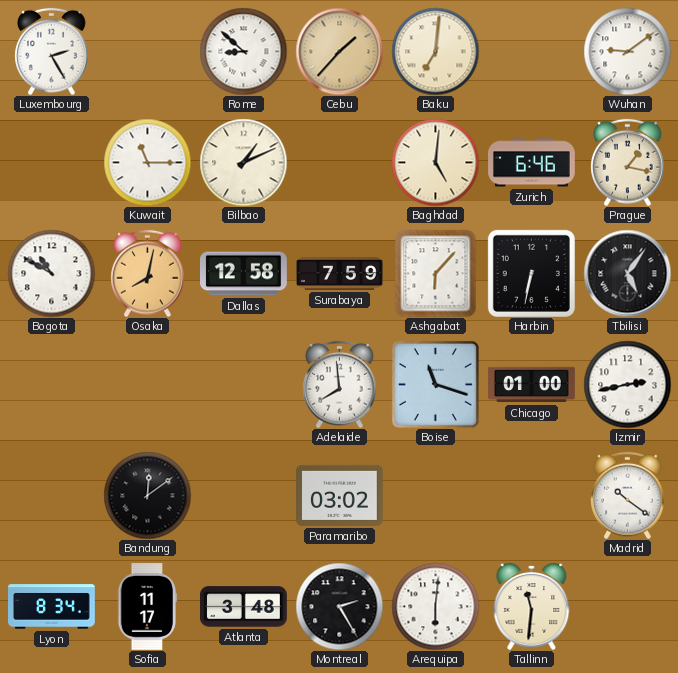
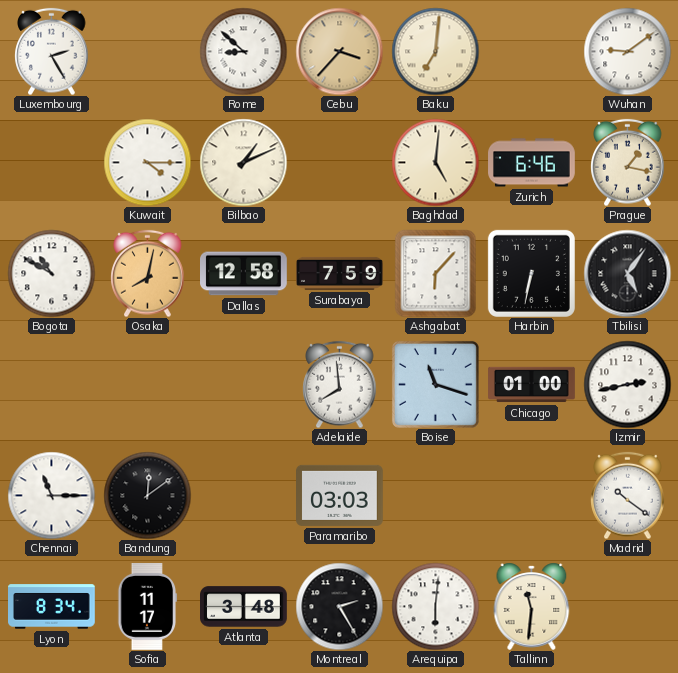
Cebu: 1:37 -> 3:37
Kuwait: 11:15 -> 4:15
Chennai: none -> 11:15
Paramaribo: 03:02 -> 03:03
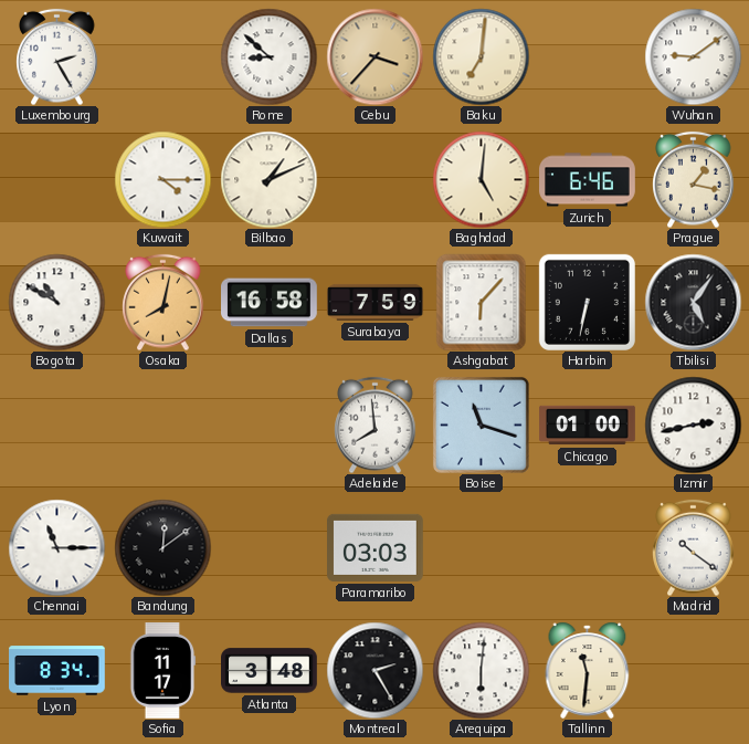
Dallas: 12:58 -> 16:58
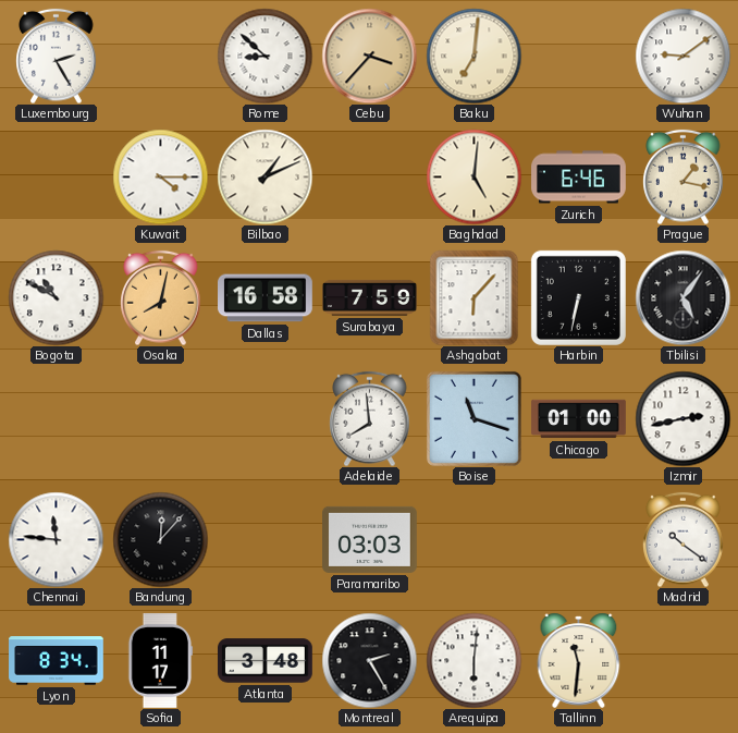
Chennai: 11:15 -> 11:46
Bandung: 12:09 -> 12:07
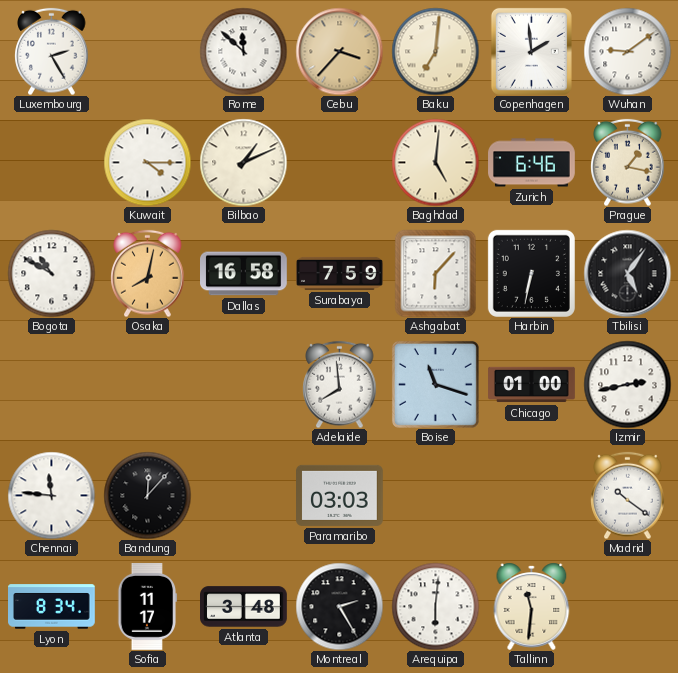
Rome: 8:52 -> 11:52
Copenhagen: none -> 1:59
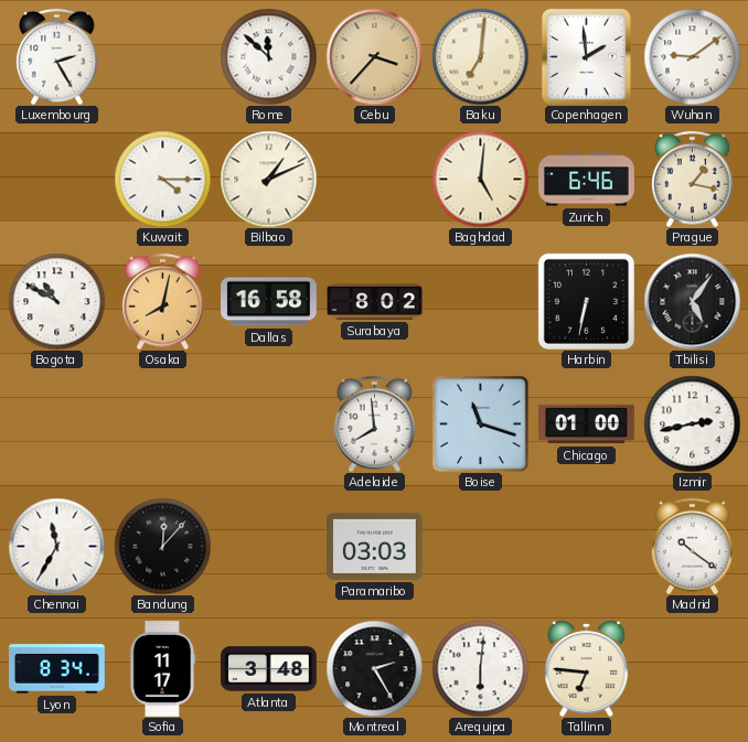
Surabaya: 7:59 -> 8:02
Ashgabat: 6:07 -> none
Chennai: 11:46 -> 11:35
Tallinn: 11:31 -> 6:46
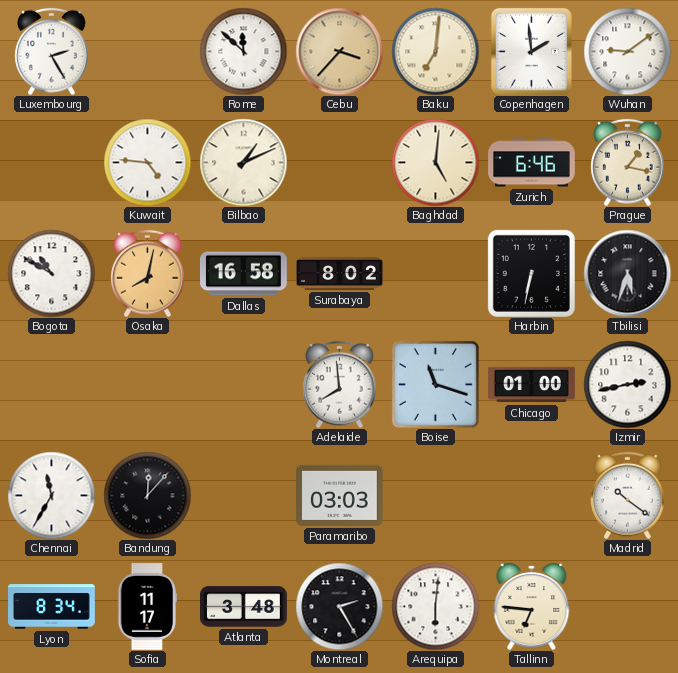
Kuwait: 4:15 -> 4:46
Tbilisi: 5:06 -> 5:33
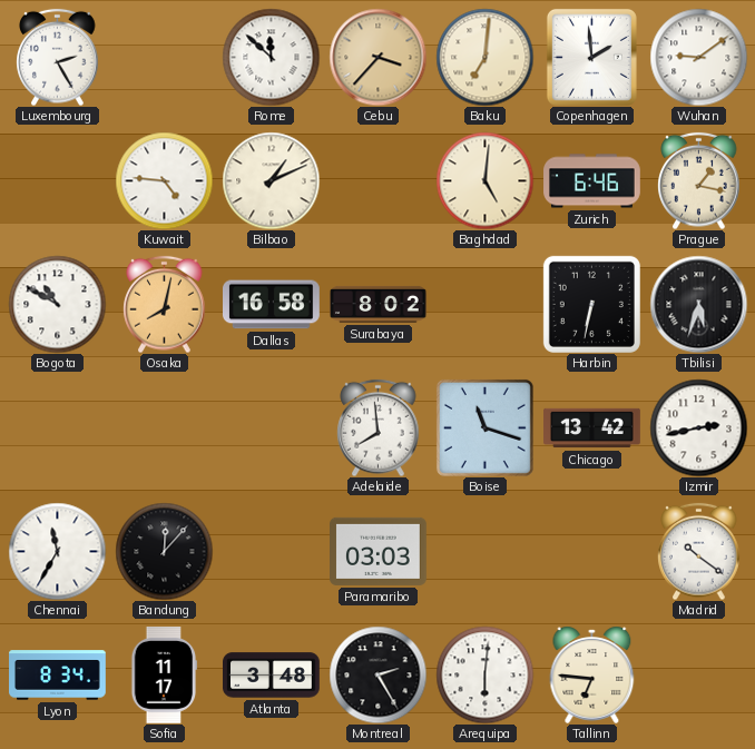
Chicago: 01:00 -> 13:42
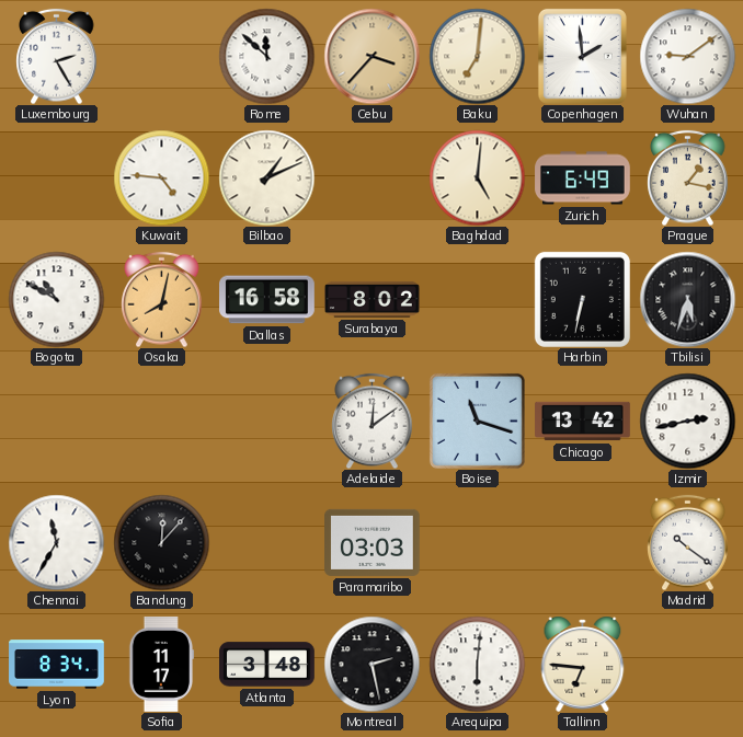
Zurich: 6:46 -> 6:49
Adelaide: 7:59 -> 12:09
Montreal: 2:25 -> 2:28
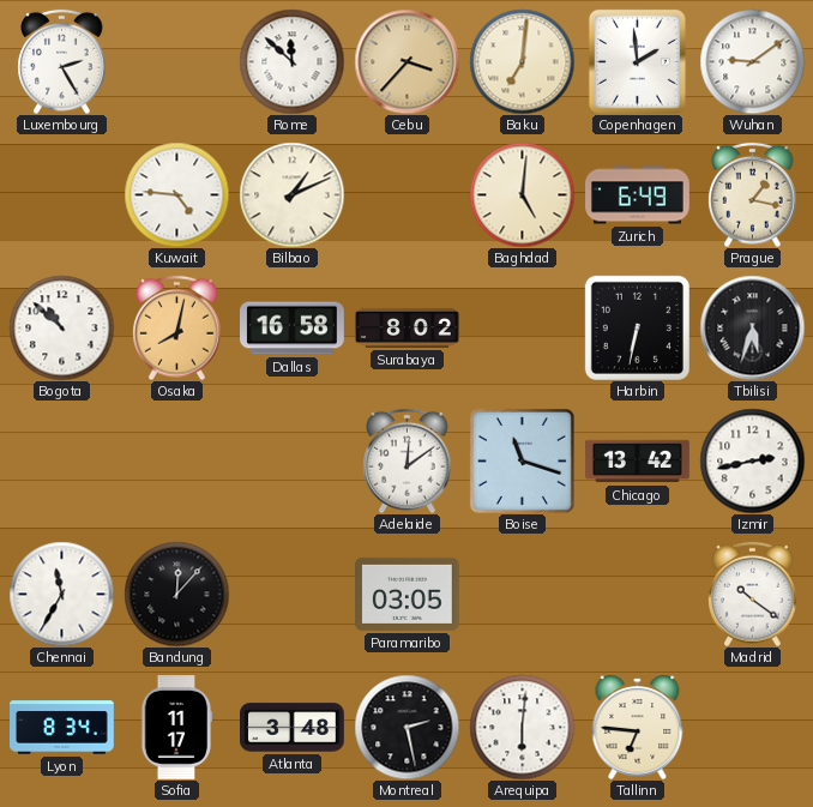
Bogota: 10:50 -> 10:52
Paramaribo: 03:03 -> 03:05
